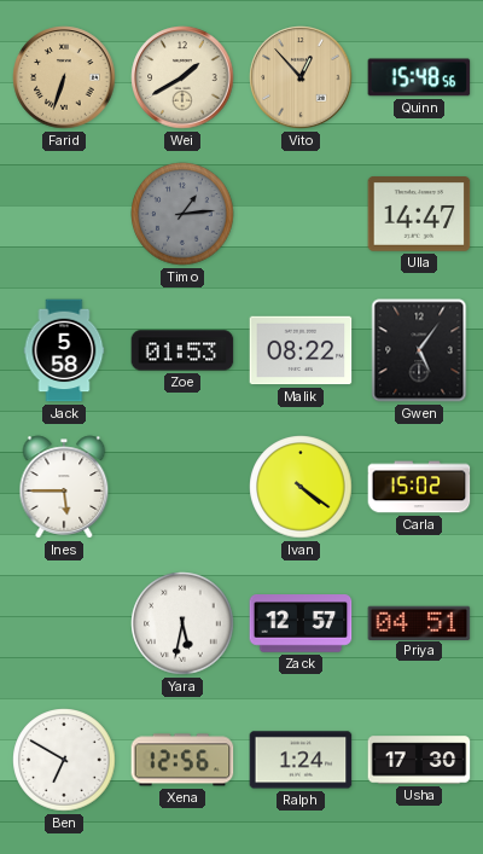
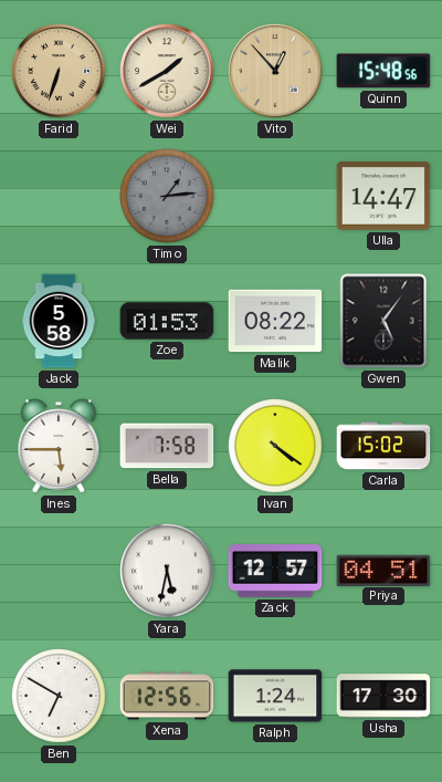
Bella: none -> 7:58
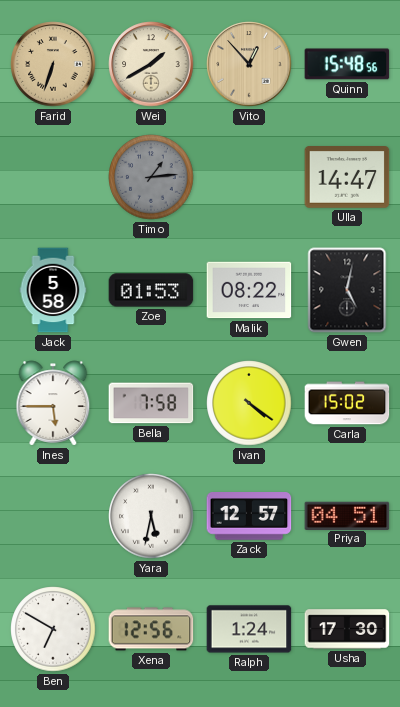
Gwen: 5:06 -> 5:02
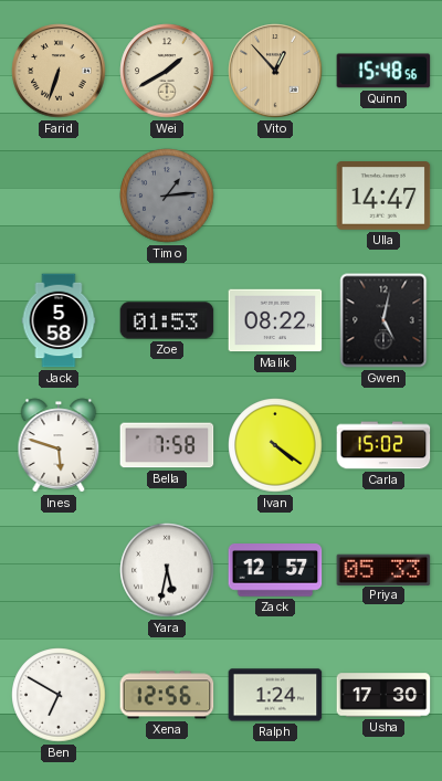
Ines: 5:45 -> 5:48
Priya: 04:51 -> 05:33
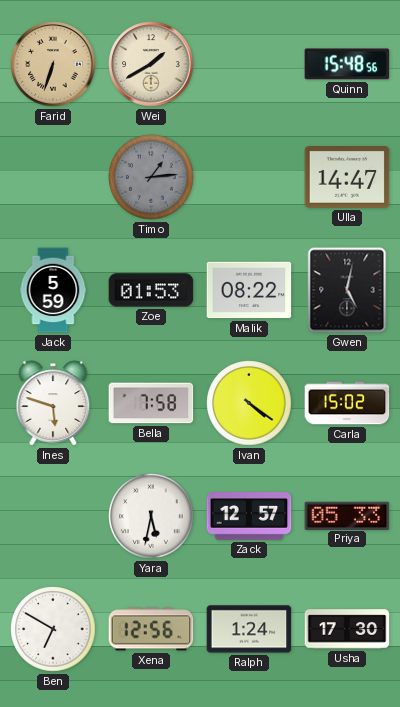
Vito: 12:53 -> none
Jack: 5:58 -> 5:59
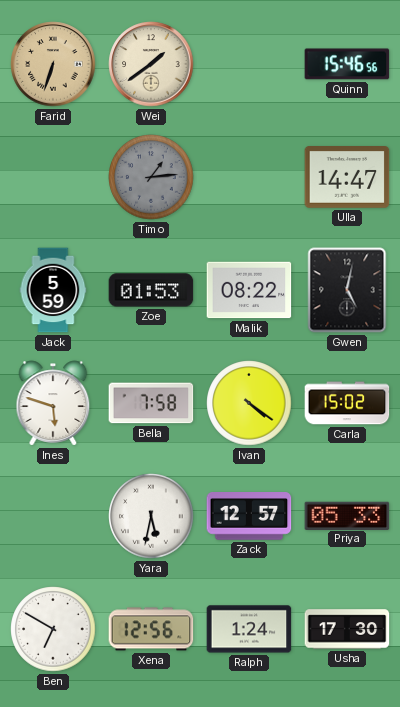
Wei: 1:40 -> 1:39
Quinn: 15:48 -> 15:46
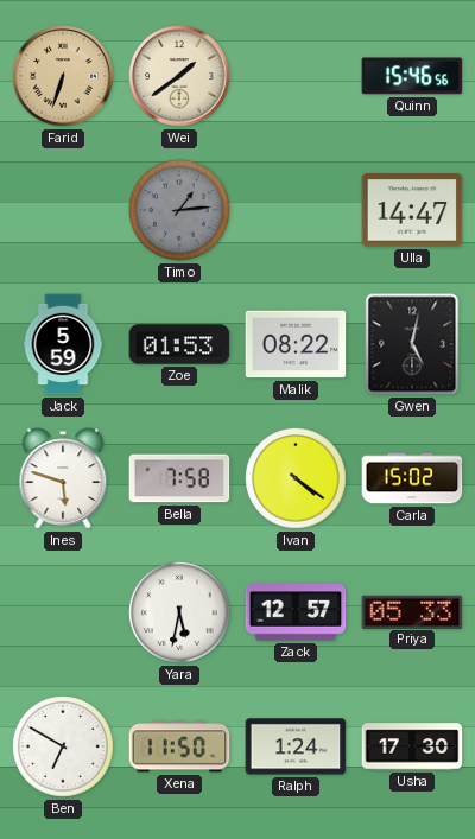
Xena: 12:56 -> 11:50
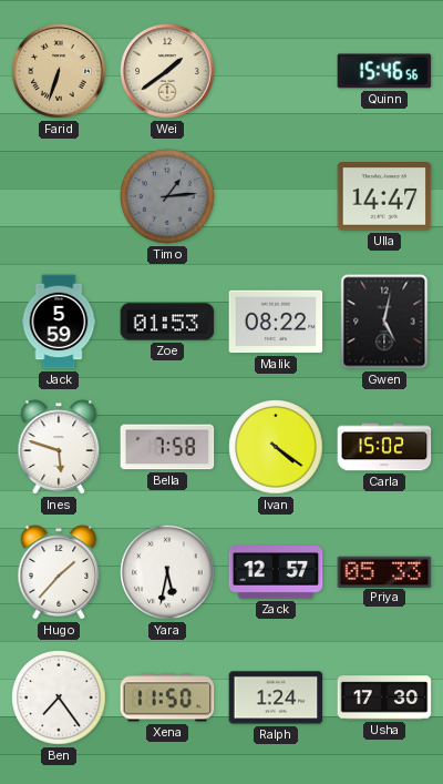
Hugo: none -> 1:37
Ben: 6:50 -> 7:24
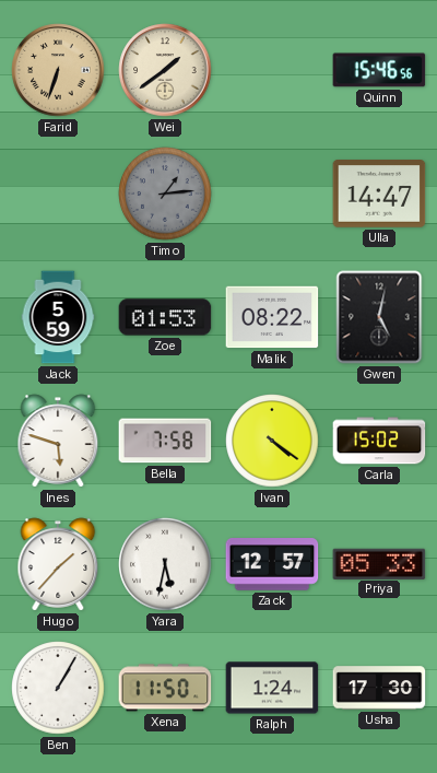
Ben: 7:24 -> 1:05
